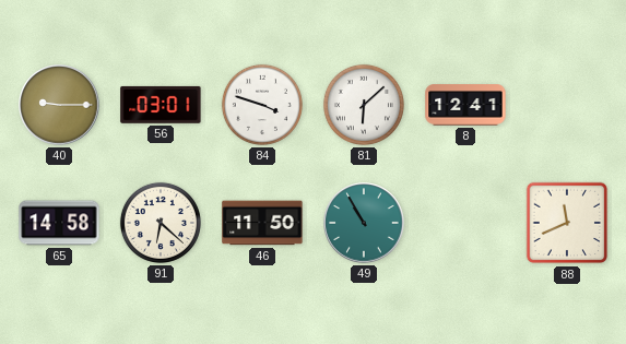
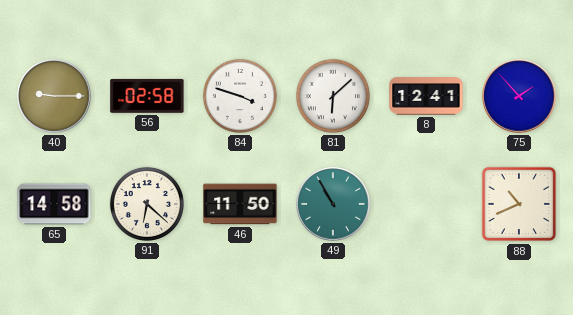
56: 03:01 -> 02:58
75: none -> 1:53
88: 11:41 -> 10:41
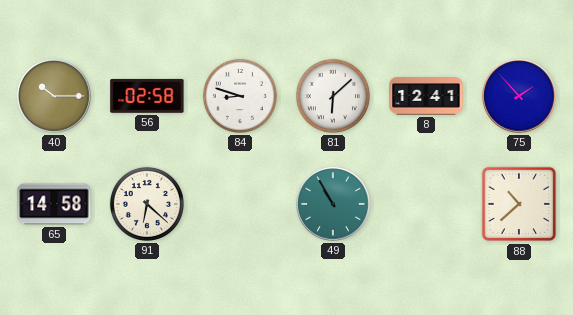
40: 9:15 -> 10:15
84: 3:48 -> 8:48
46: 11:50 -> none
88: 10:41 -> 10:38
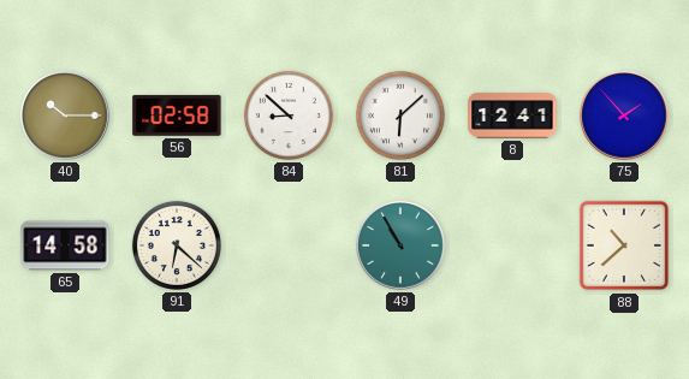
84: 8:48 -> 8:52
